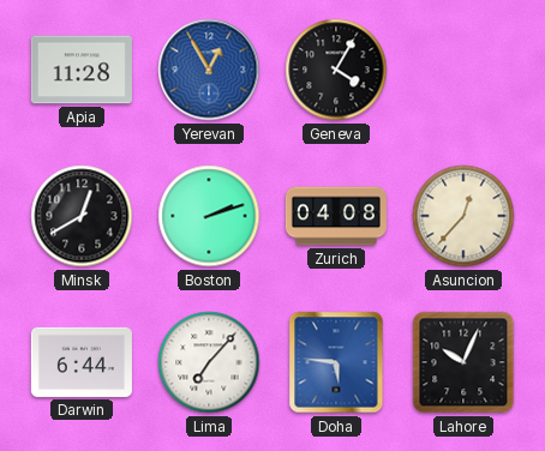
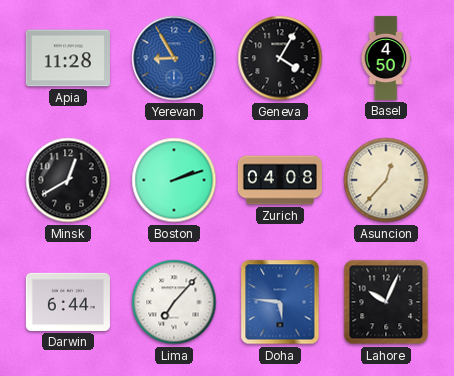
Yerevan: 12:55 -> 8:55
Basel: none -> 4:50
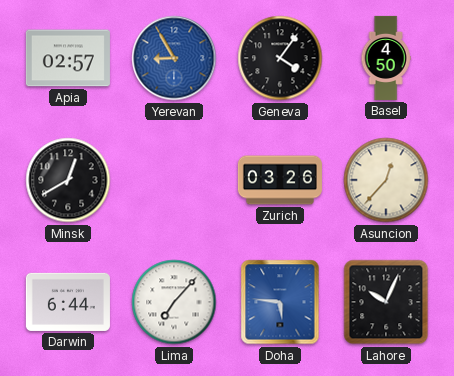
Apia: 11:28 -> 02:57
Geneva: 4:05 -> 4:06
Boston: 2:12 -> none
Zurich: 04:08 -> 03:26
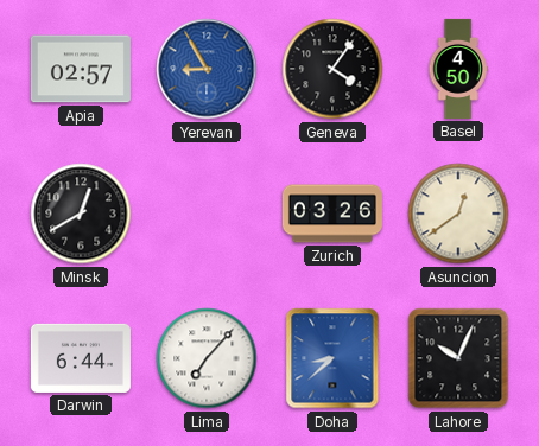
Asuncion: 12:37 -> 12:39
Doha: 5:46 -> 8:38
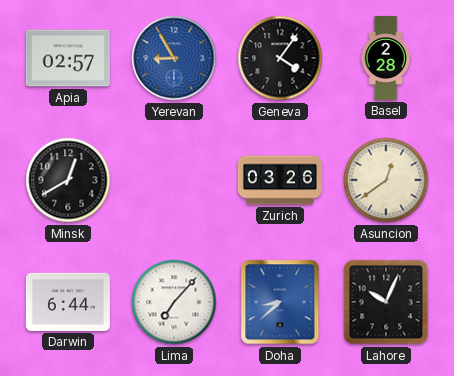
Basel: 4:50 -> 2:28
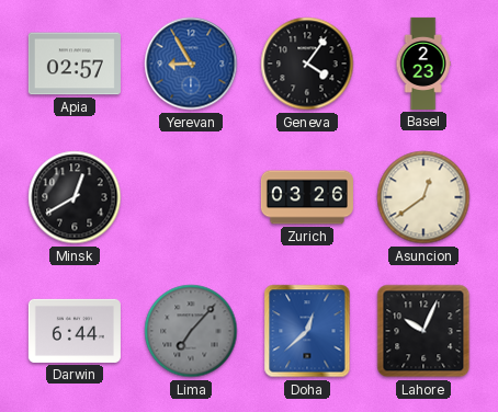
Basel: 2:28 -> 2:23
Lima dial: white -> grey
Doha: 8:38 -> 12:38
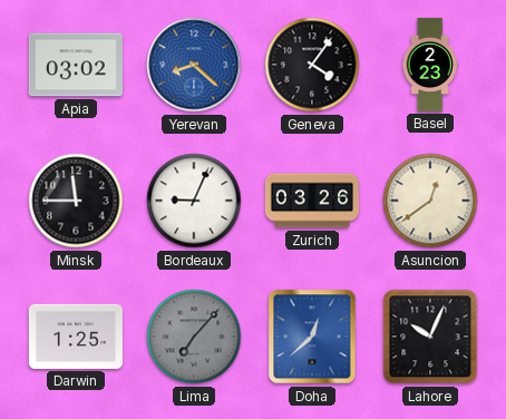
Apia: 02:57 -> 03:02
Yerevan: 8:55 -> 8:22
Minsk: 12:40 -> 11:45
Bordeaux: none -> 9:04
Darwin: 6:44 -> 1:25
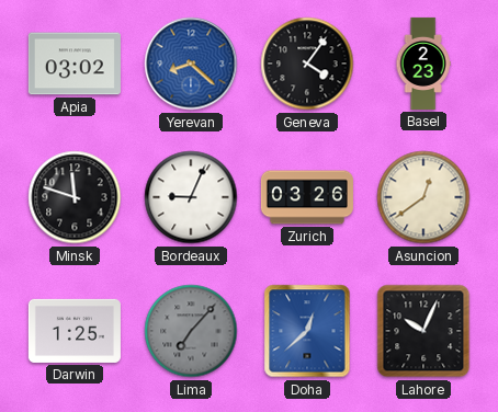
Minsk: 11:45 -> 11:48
